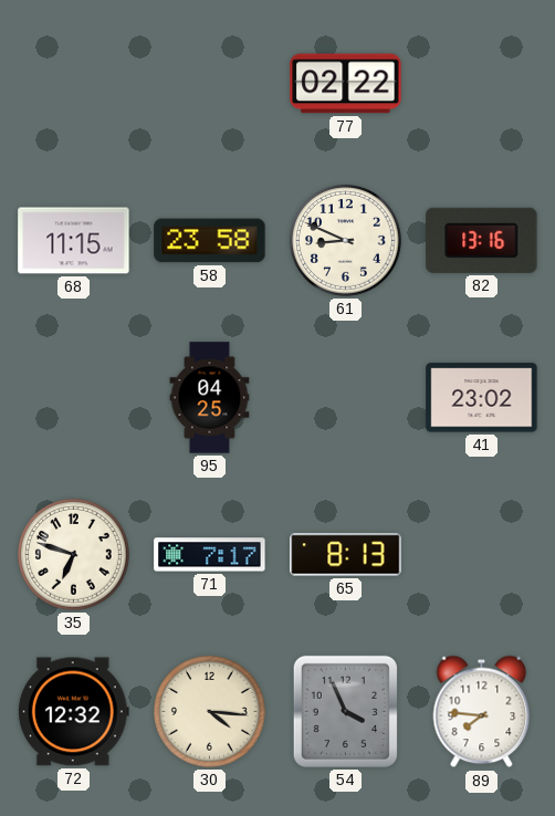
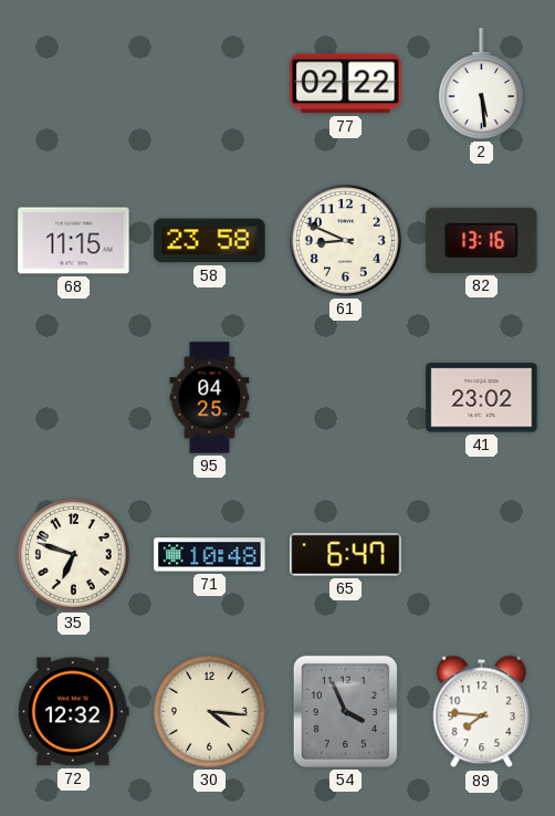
2: none -> 5:29
71: 7:17 -> 10:48
65: 8:13 -> 6:47
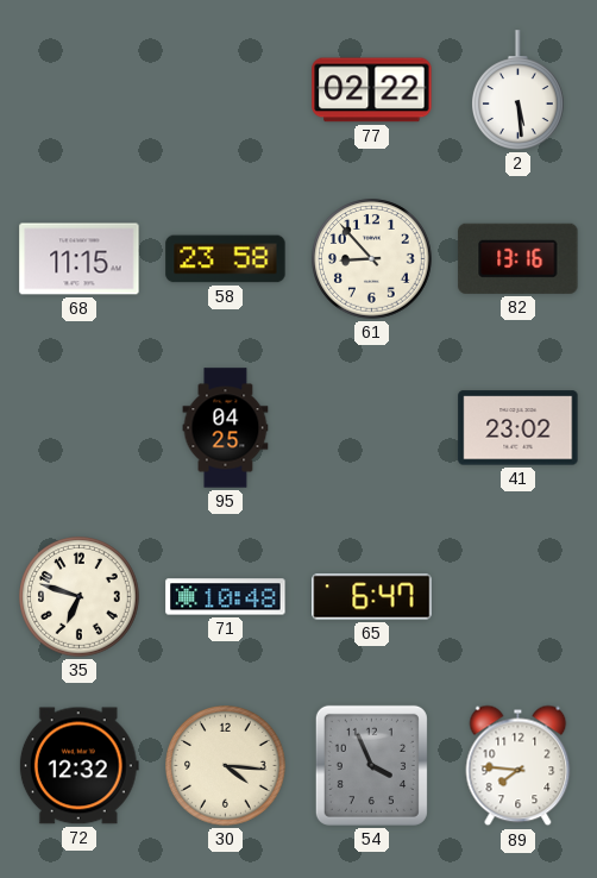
61: 8:49 -> 8:53
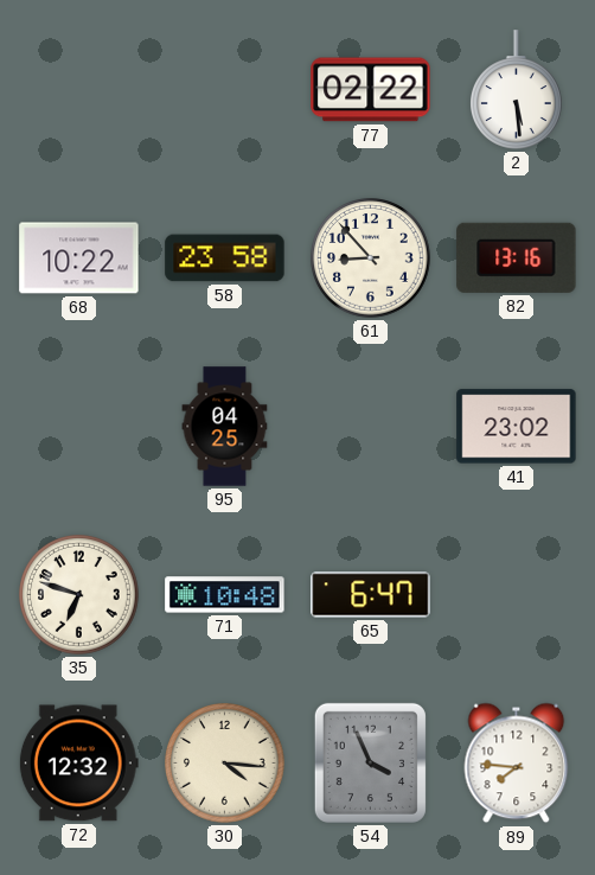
68: 11:15 -> 10:22
